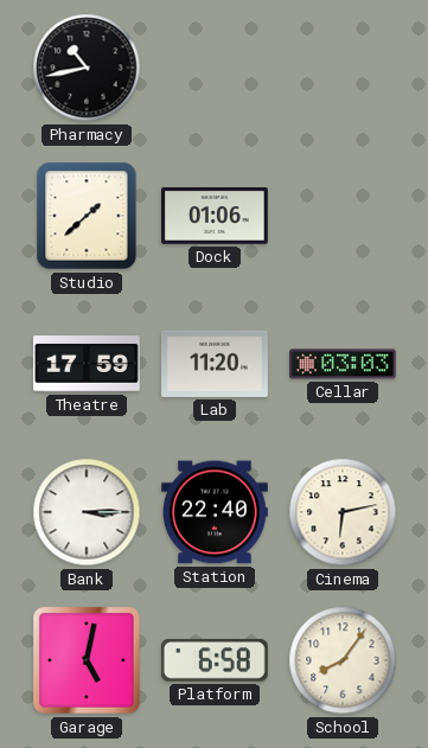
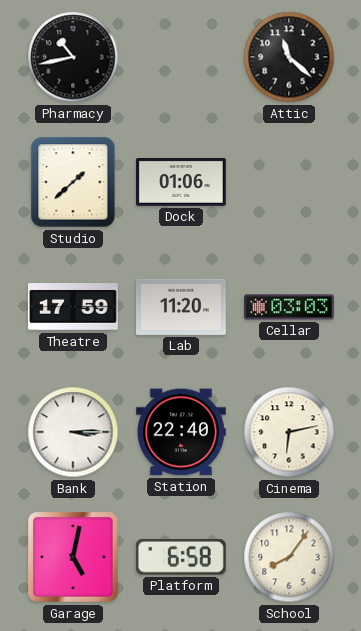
Attic: none -> 11:22
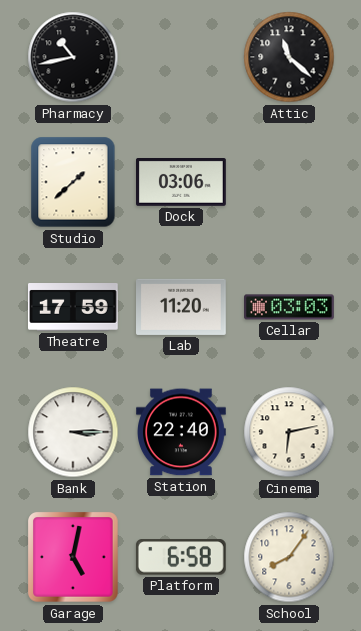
Dock: 01:06 -> 03:06
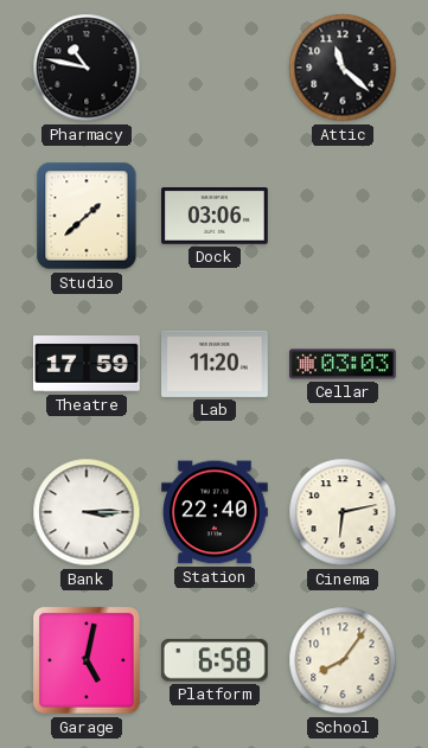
Pharmacy: 10:43 -> 10:47
